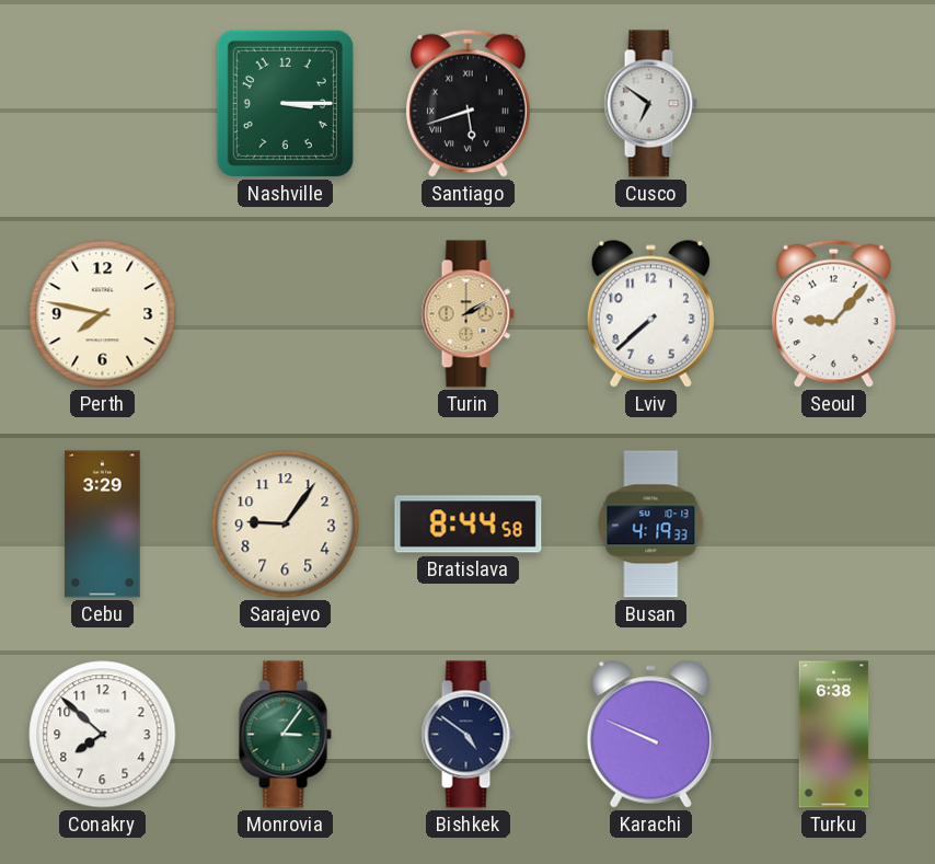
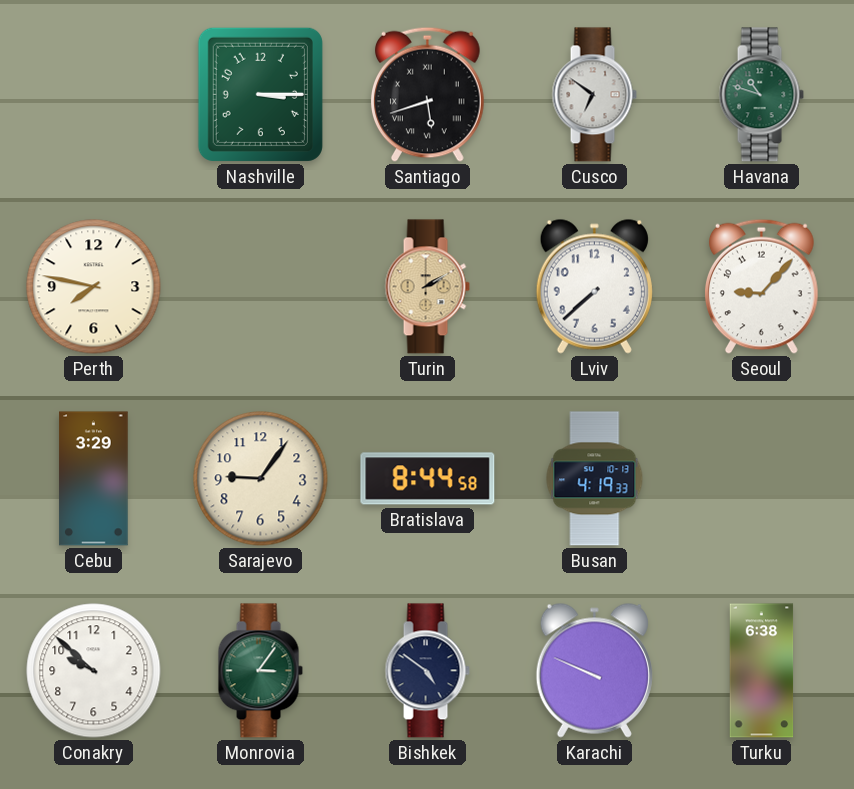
Havana: none -> 10:48
Conakry: 7:52 -> 9:52
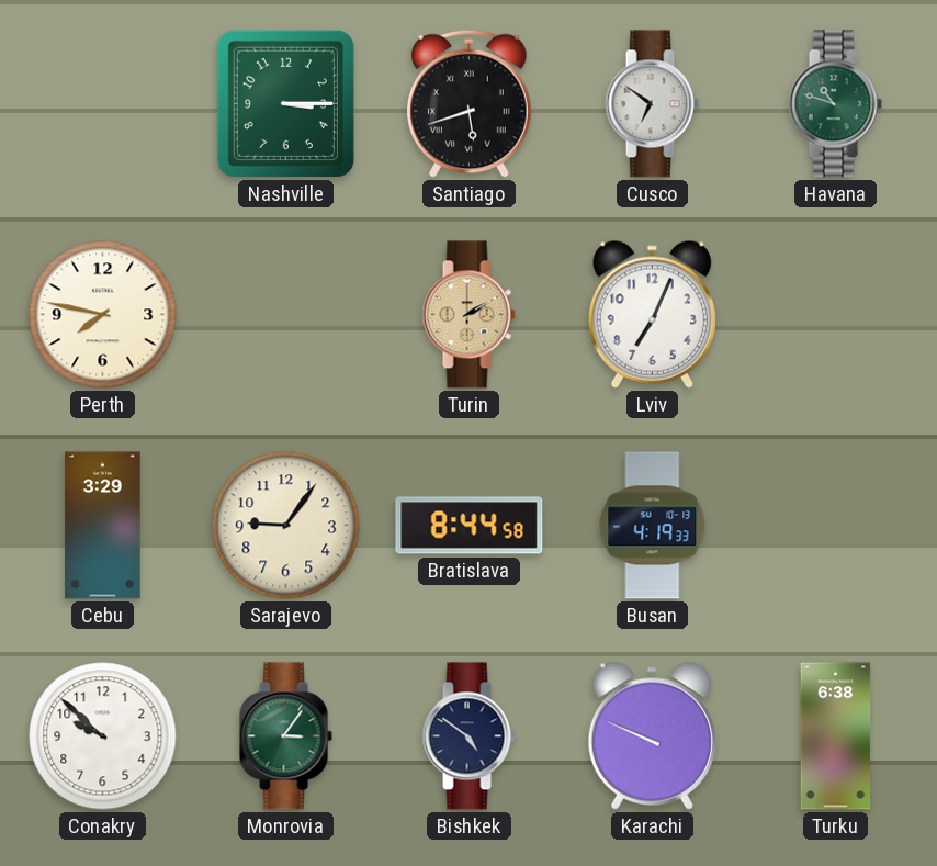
Lviv: 7:38 -> 7:04
Seoul: 9:07 -> none
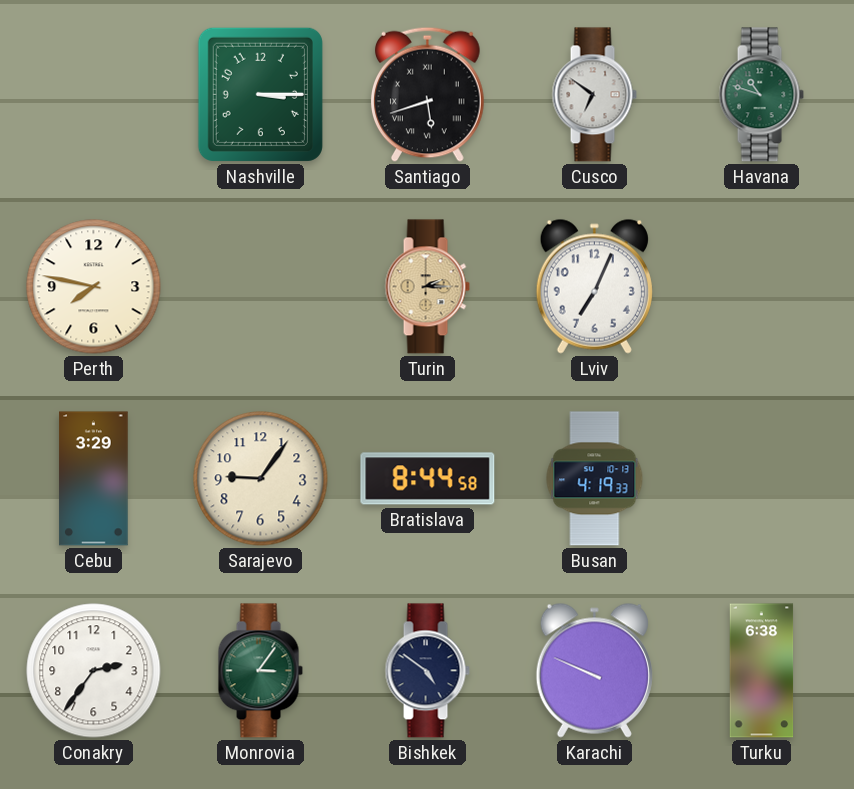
Turin: 2:10 -> 2:15
Conakry: 9:52 -> 2:36
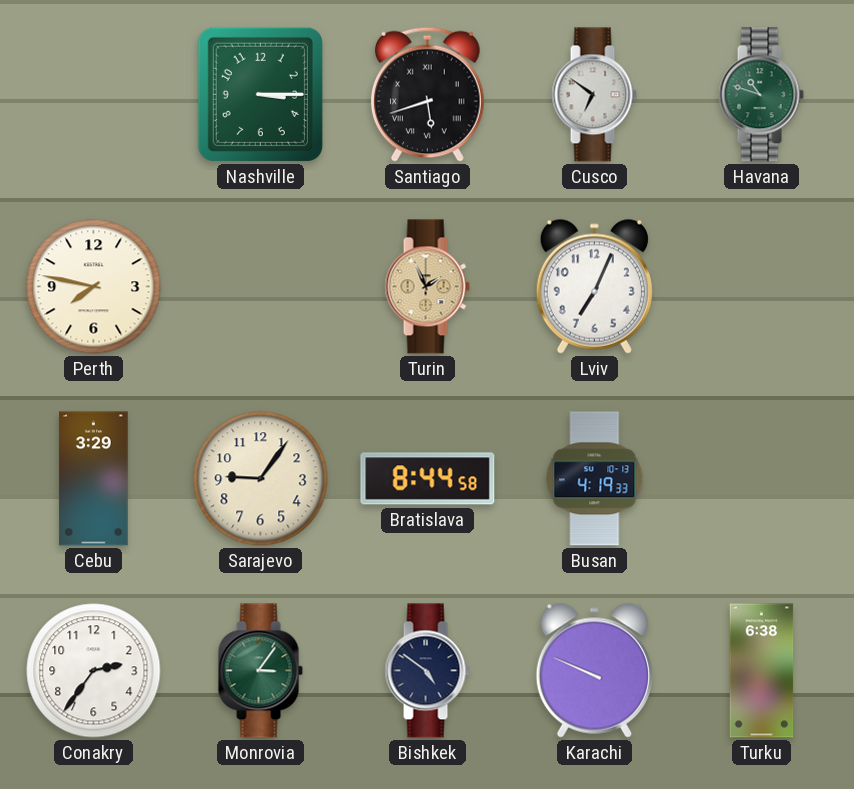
Turin: 2:15 -> 1:56
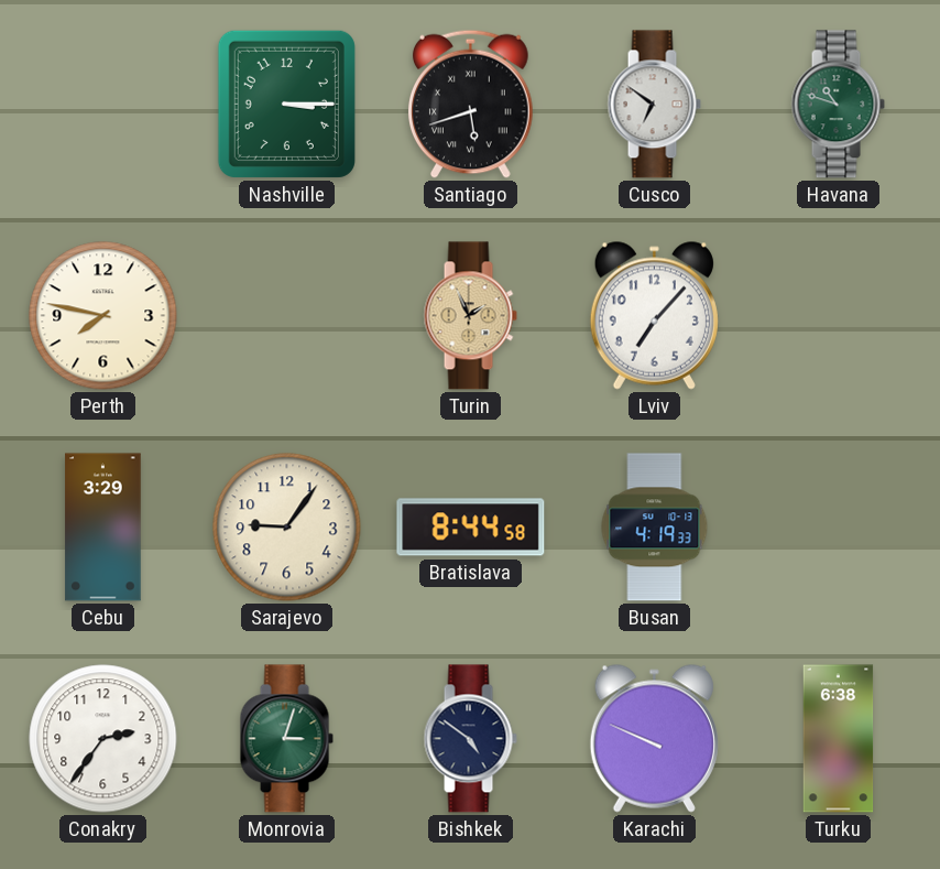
Lviv: 7:04 -> 7:07
Monrovia: 3:06 -> 3:03
